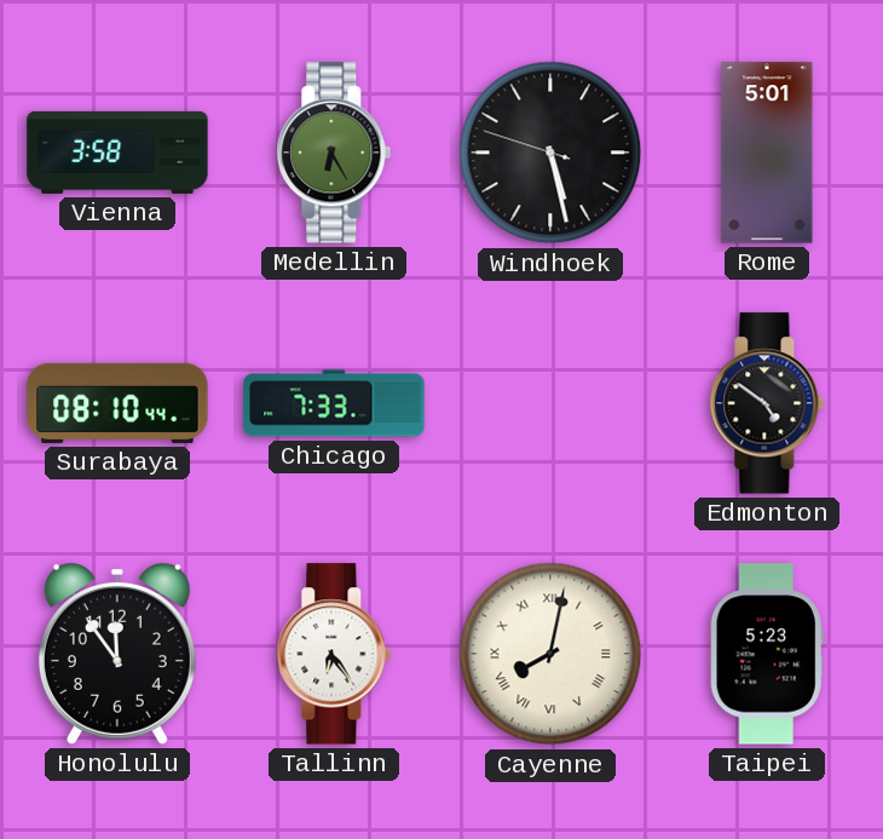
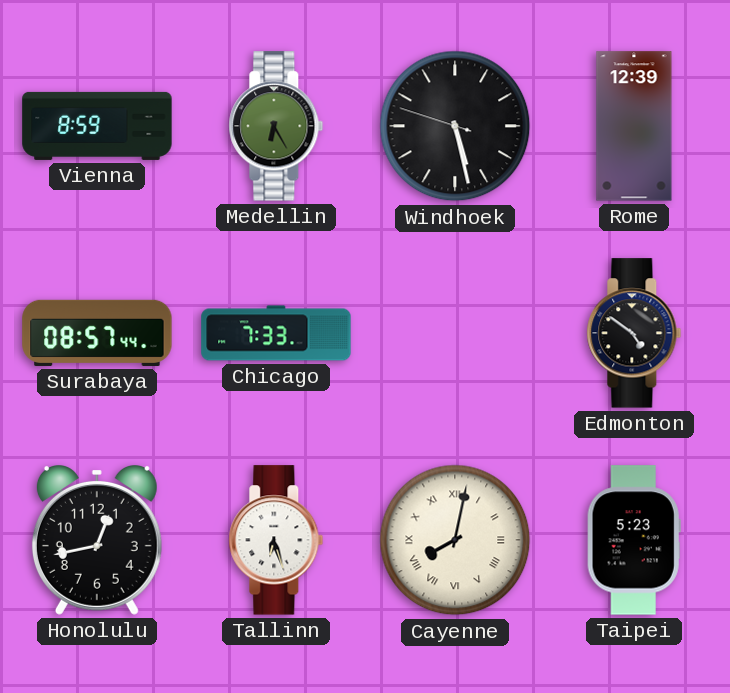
Vienna: 3:58 -> 8:59
Rome: 5:01 -> 12:39
Surabaya: 08:10 -> 08:57
Honolulu: 11:54 -> 12:43
Tallinn: 6:24 -> 6:27
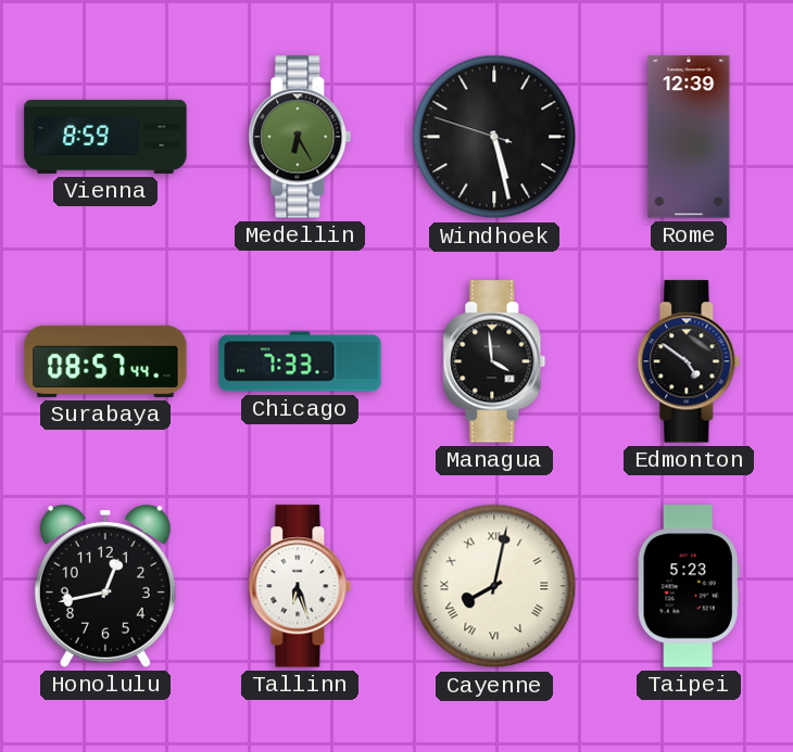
Managua: none -> 3:59
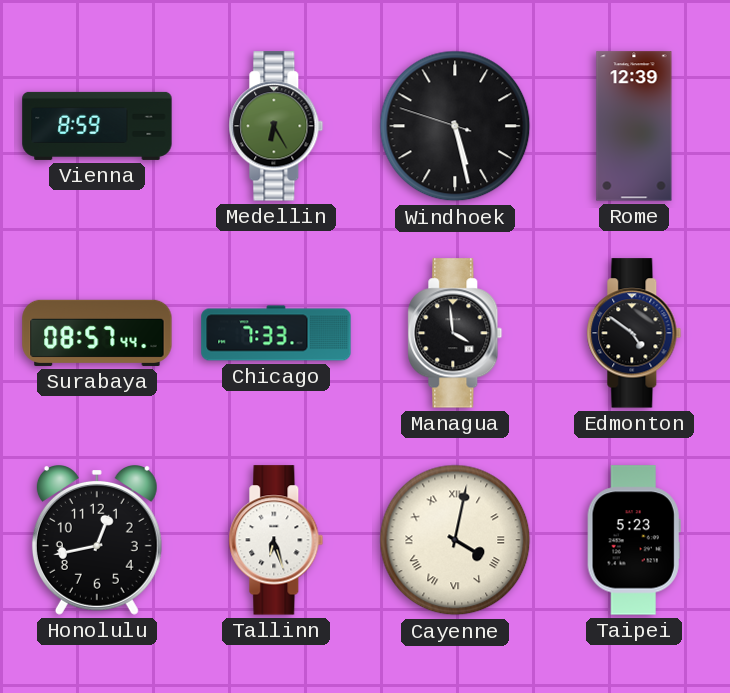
Cayenne: 8:02 -> 4:02
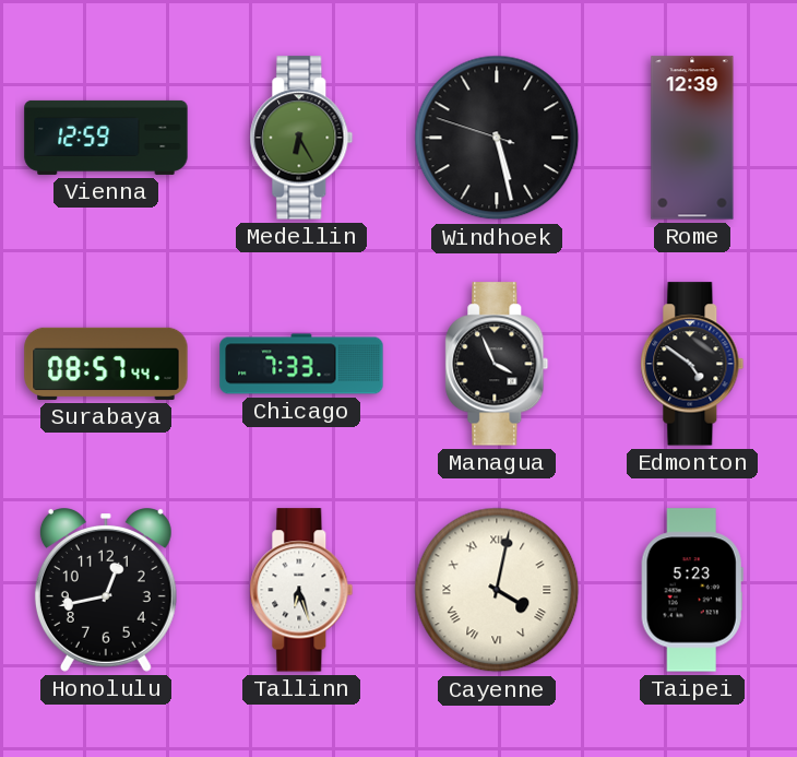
Vienna: 8:59 -> 12:59
Managua: 3:59 -> 3:56
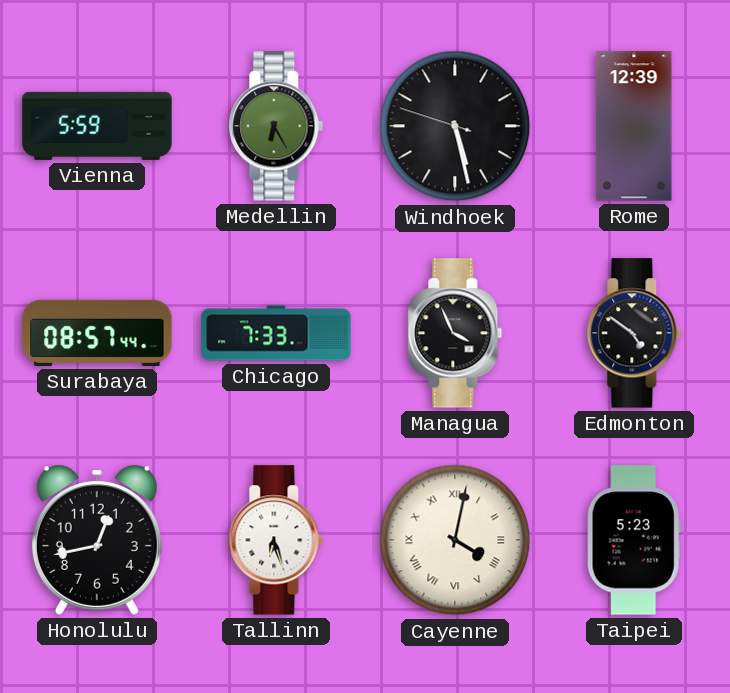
Vienna: 12:59 -> 5:59
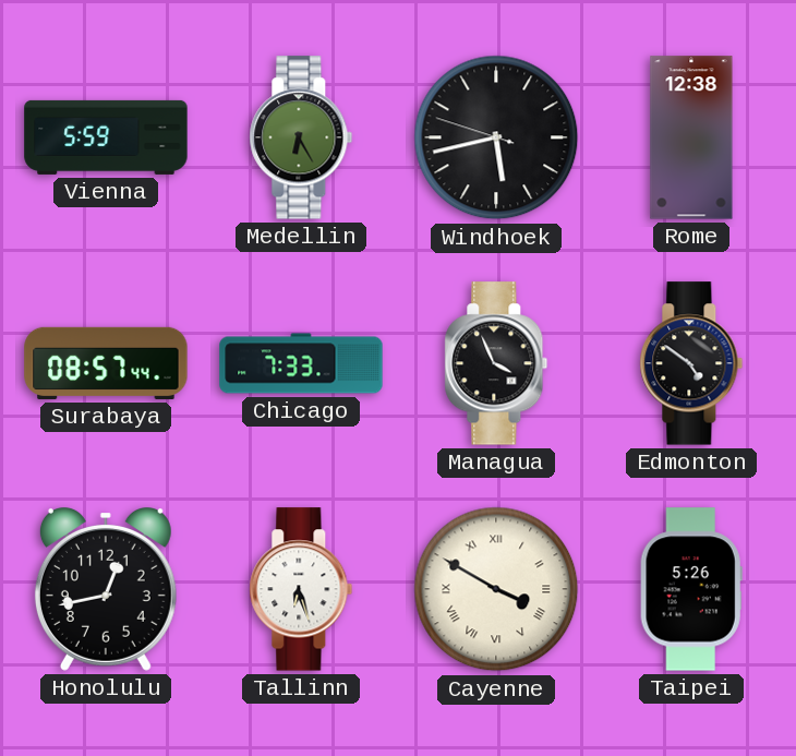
Windhoek: 5:27 -> 5:42
Rome: 12:39 -> 12:38
Cayenne: 4:02 -> 3:50
Taipei: 5:23 -> 5:26
